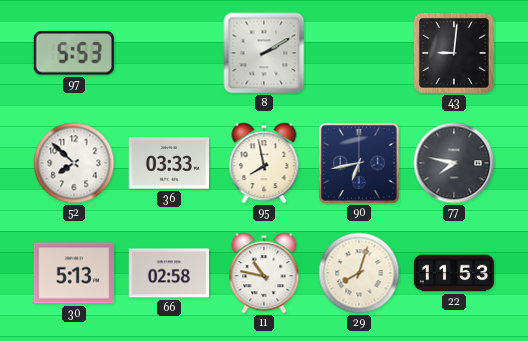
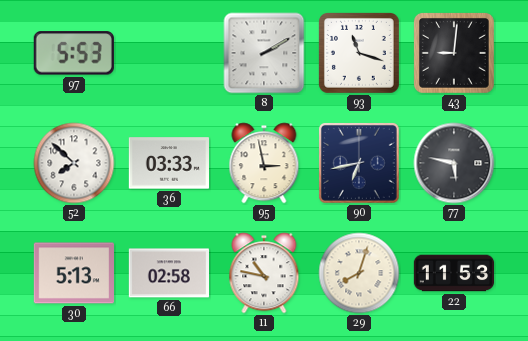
93: none -> 11:18
95: 7:58 -> 2:58
77: 7:47 -> 5:47
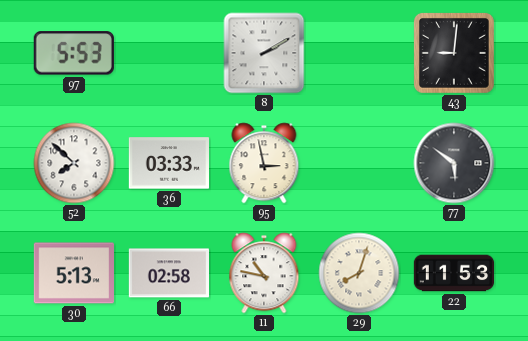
93: 11:18 -> none
90: 6:43 -> none
77: 5:47 -> 5:51
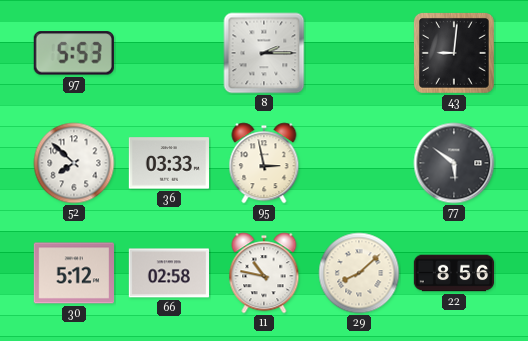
8: 2:10 -> 2:15
30: 5:13 -> 5:12
29: 8:03 -> 8:08
22: 11:53 -> 8:56
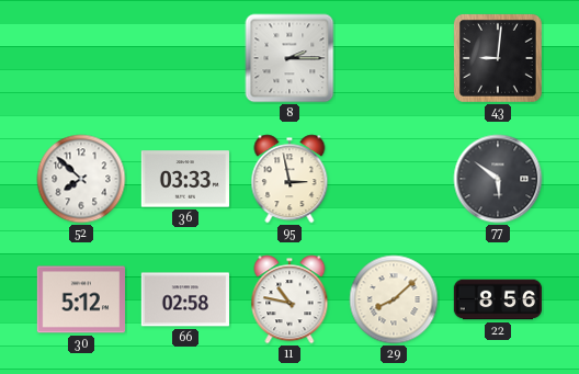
97: 5:53 -> none
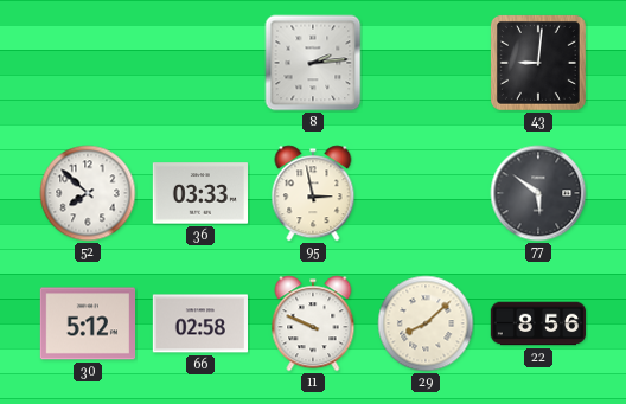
8: 2:15 -> 2:14
11: 10:47 -> 9:49
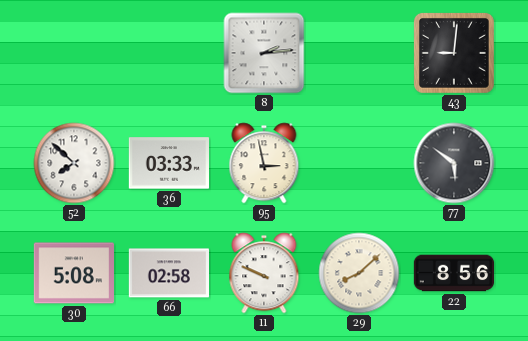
30: 5:12 -> 5:08
